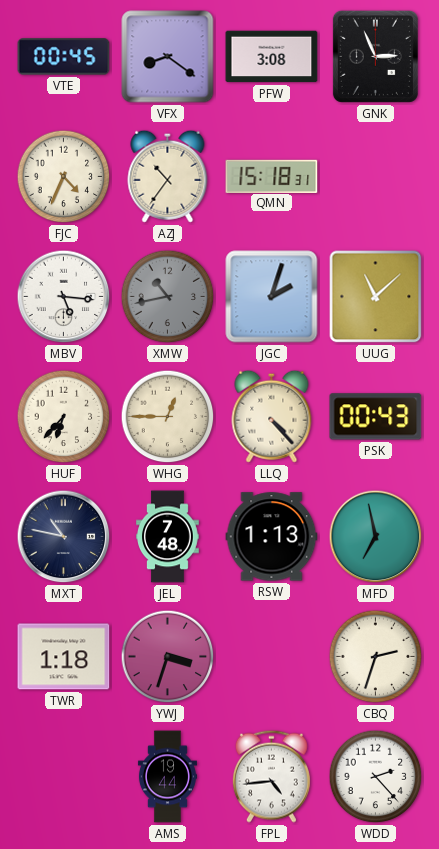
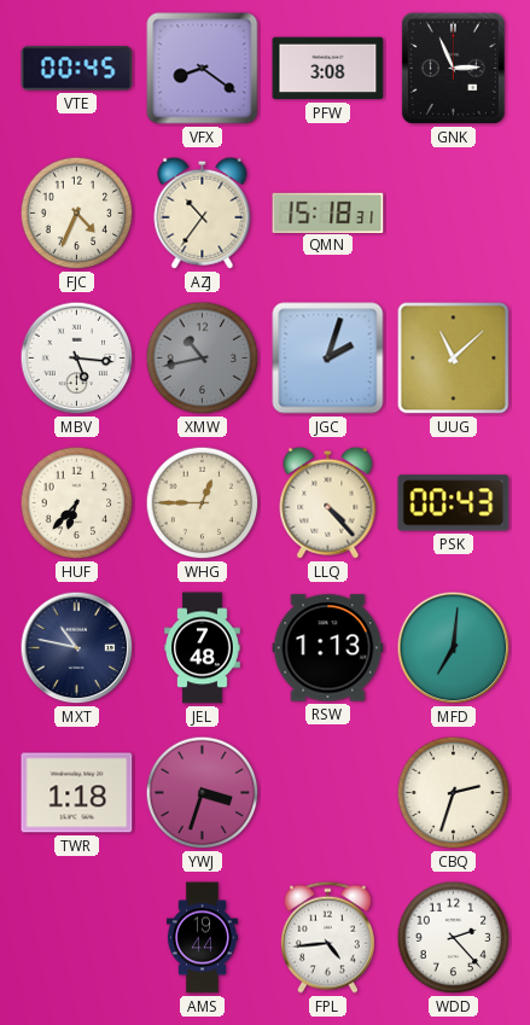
MFD: 6:58 -> 7:01
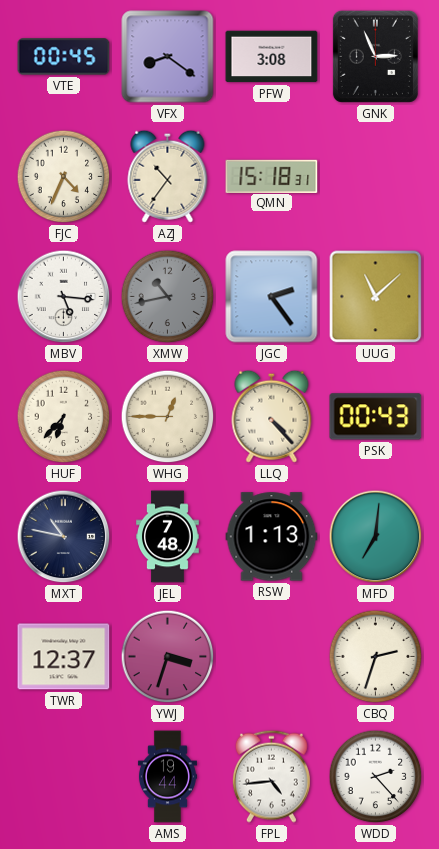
JGC: 2:03 -> 2:24
TWR: 1:18 -> 12:37
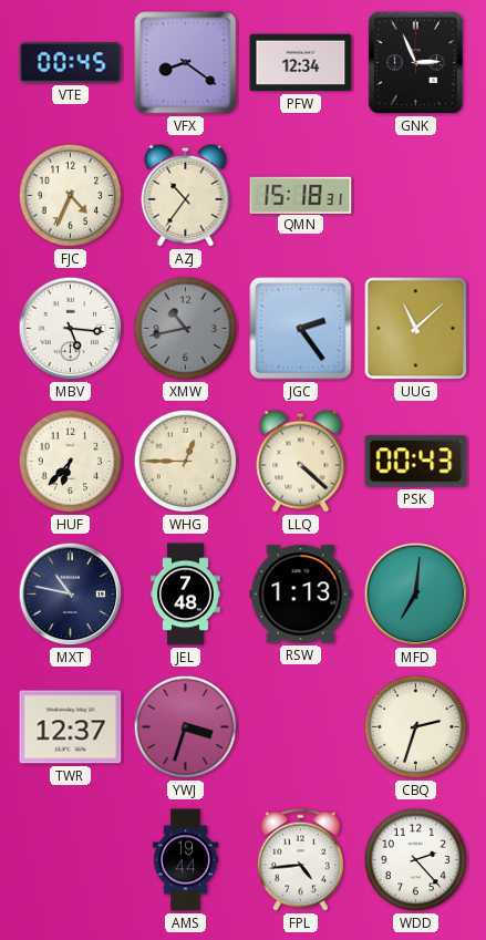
PFW: 3:08 -> 12:34
LLQ: 4:23 -> 4:22
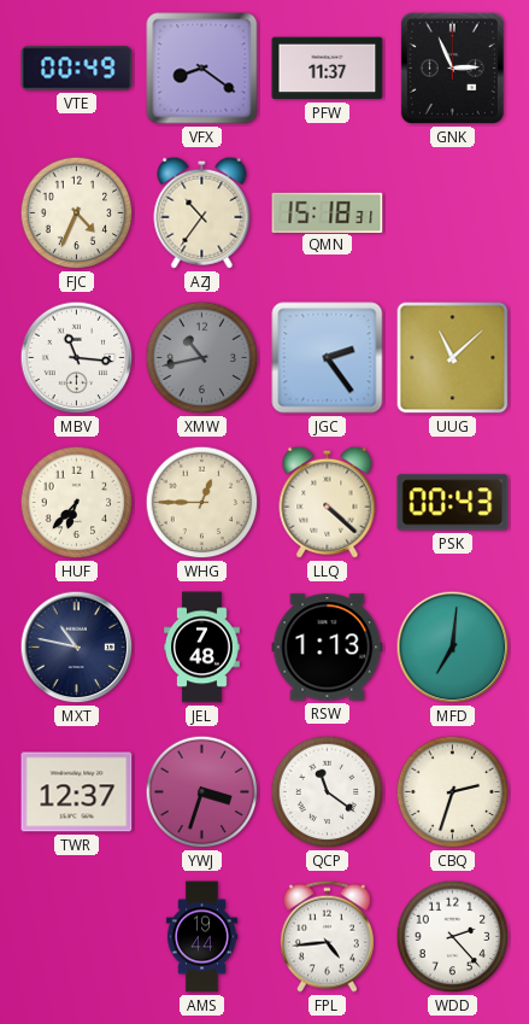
VTE: 00:45 -> 00:49
PFW: 12:34 -> 11:37
MBV: 5:16 -> 11:16
QCP: none -> 11:21
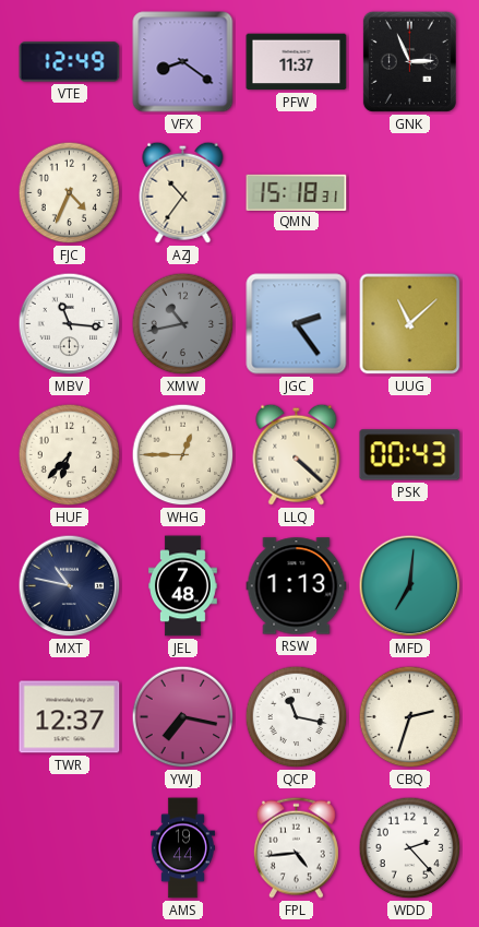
VTE: 00:49 -> 12:49
YWJ: 3:33 -> 7:17
QCP: 11:21 -> 11:17
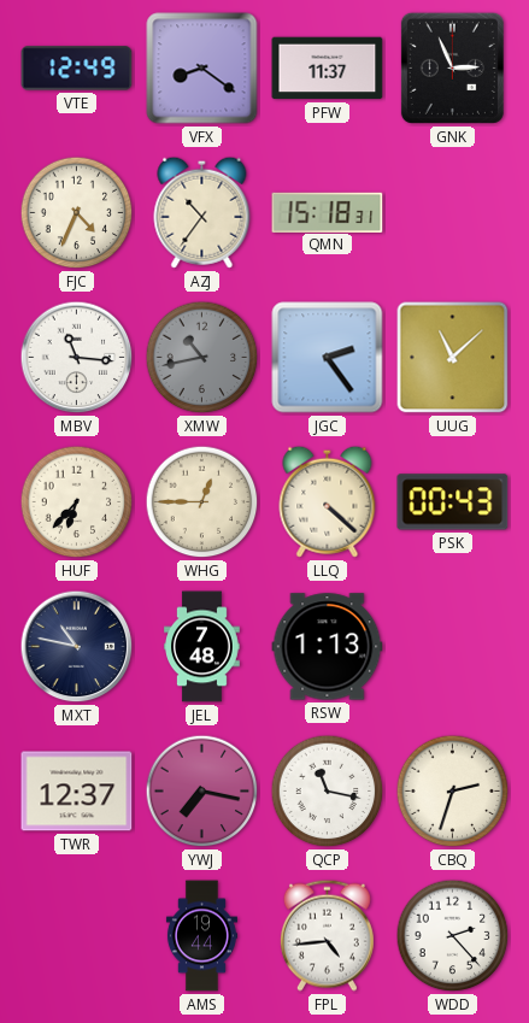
MFD: 7:01 -> none
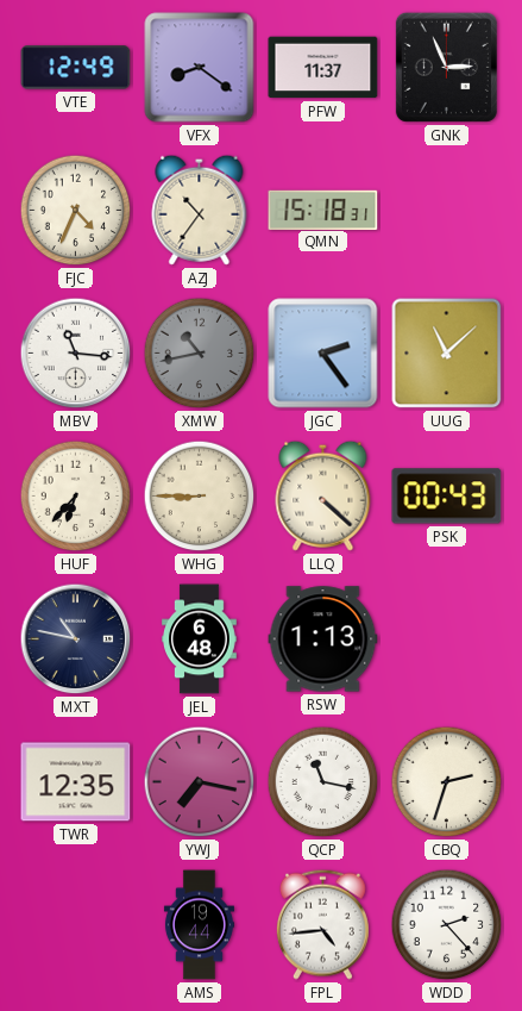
WHG: 12:45 -> 8:45
JEL: 7:48 -> 6:48
TWR: 12:37 -> 12:35
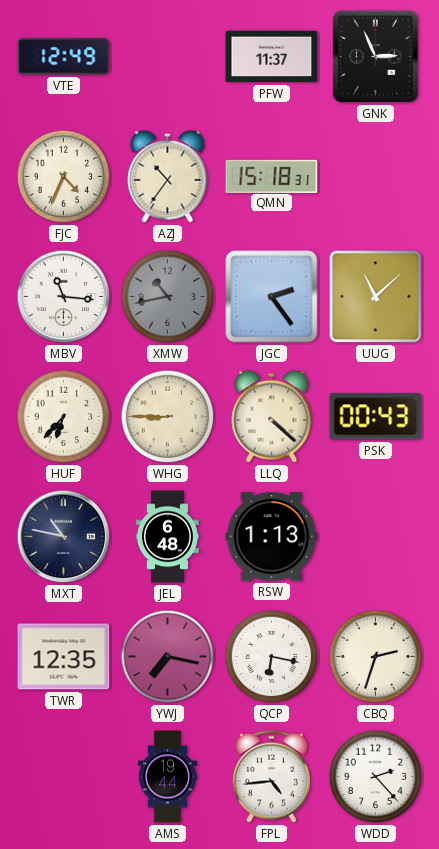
VFX: 8:21 -> none
QCP: 11:17 -> 6:17
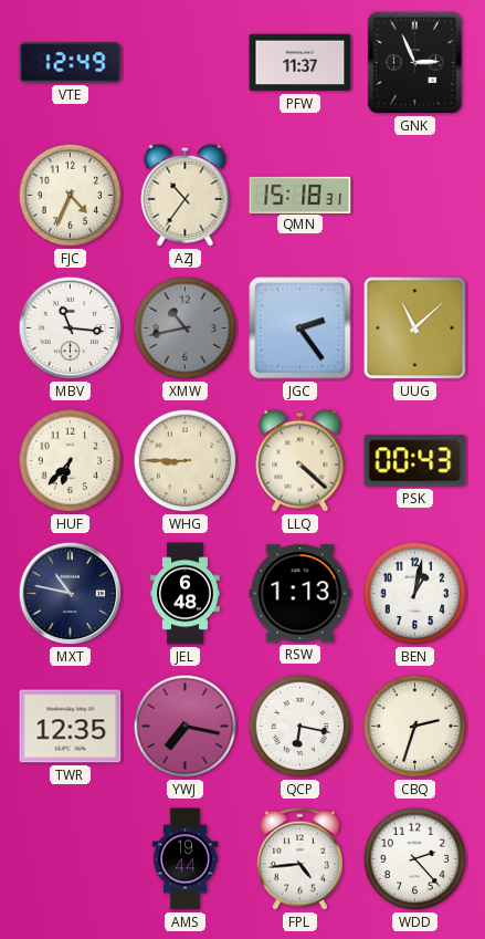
BEN: none -> 1:02
